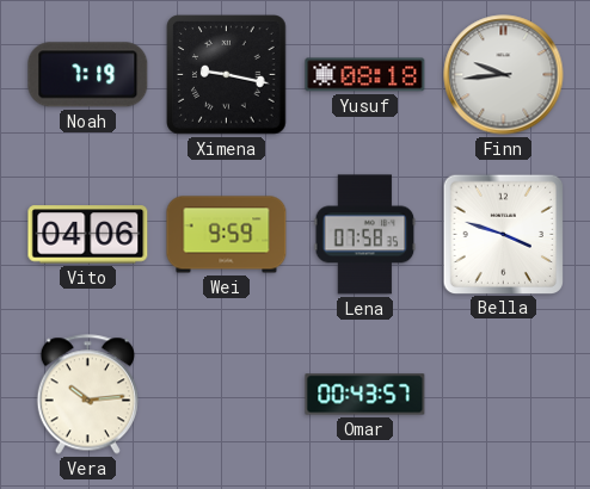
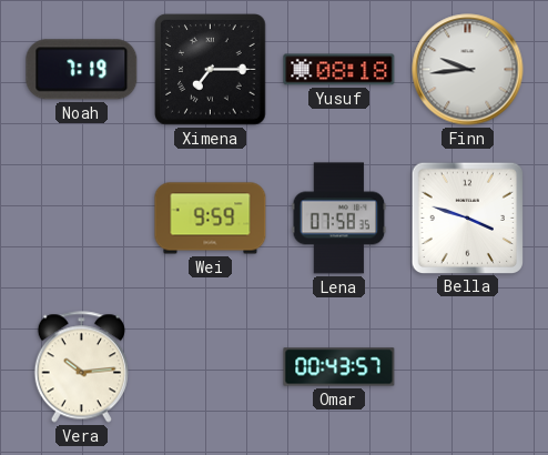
Ximena: 9:17 -> 7:15
Vito: 04:06 -> none
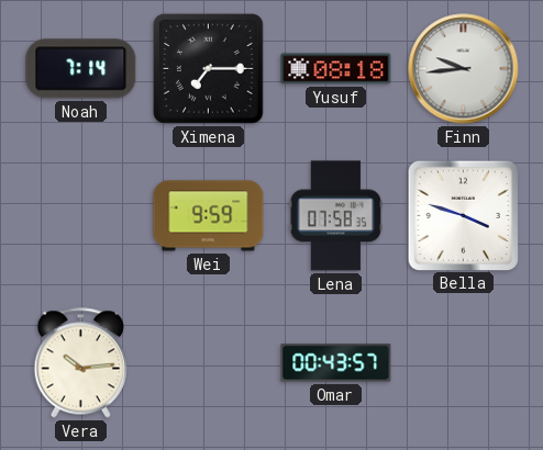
Noah: 7:19 -> 7:14
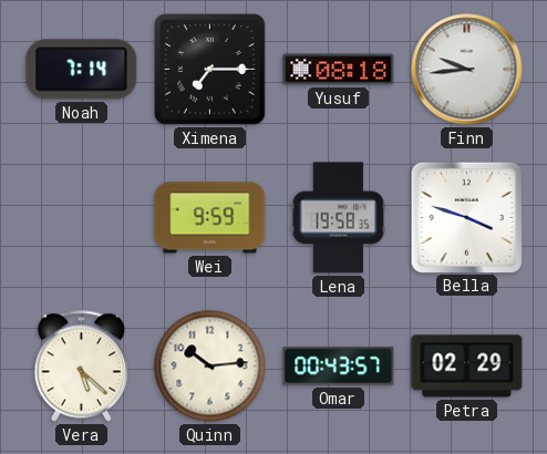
Lena: 07:58 -> 19:58
Vera: 10:14 -> 5:22
Quinn: none -> 10:14
Petra: none -> 02:29
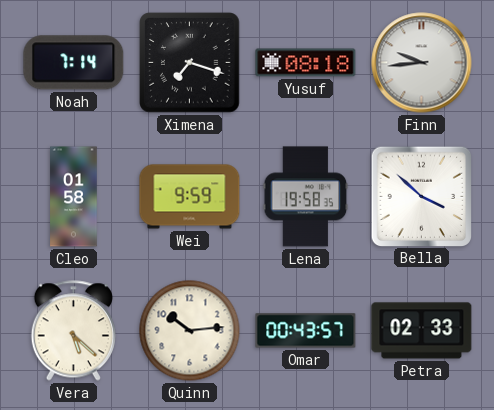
Ximena: 7:15 -> 7:18
Cleo: none -> 01:58
Bella: 3:48 -> 3:52
Petra: 02:29 -> 02:33
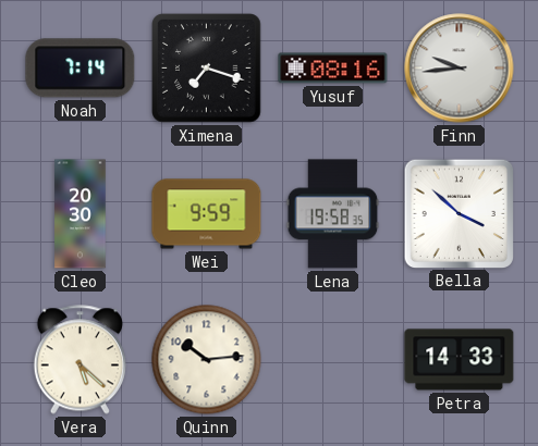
Yusuf: 08:18 -> 08:16
Cleo: 01:58 -> 20:30
Omar: 00:43 -> none
Petra: 02:33 -> 14:33
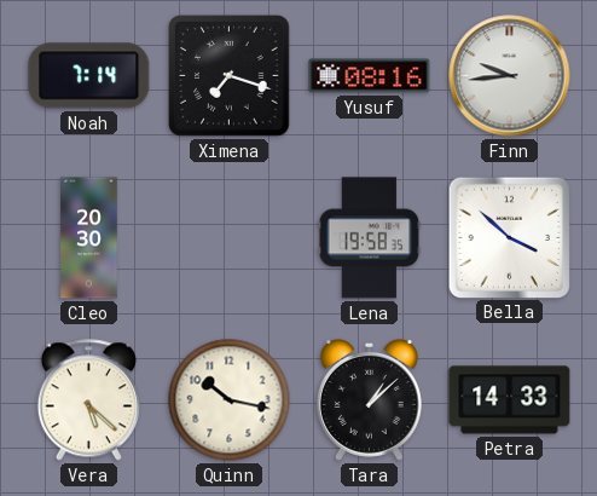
Wei: 9:59 -> none
Quinn: 10:14 -> 10:17
Tara: none -> 1:08
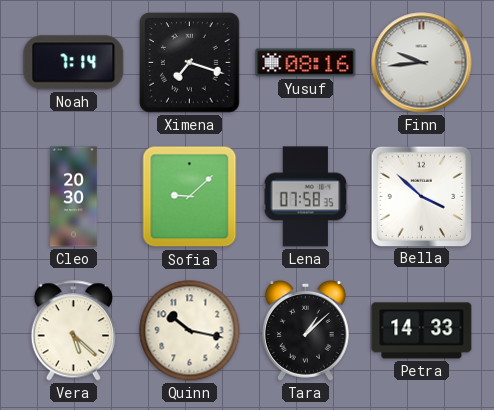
Sofia: none -> 9:08
Lena: 19:58 -> 07:58
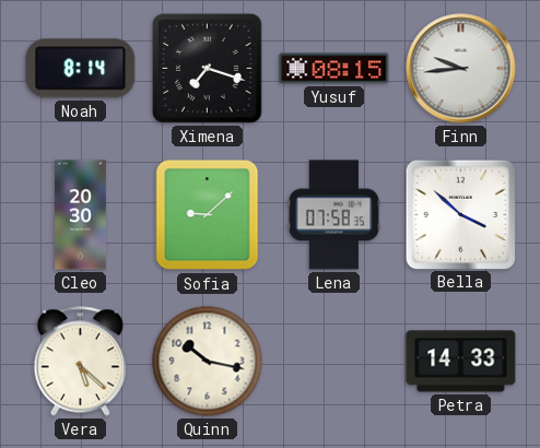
Noah: 7:14 -> 8:14
Yusuf: 08:16 -> 08:15
Tara: 1:08 -> none
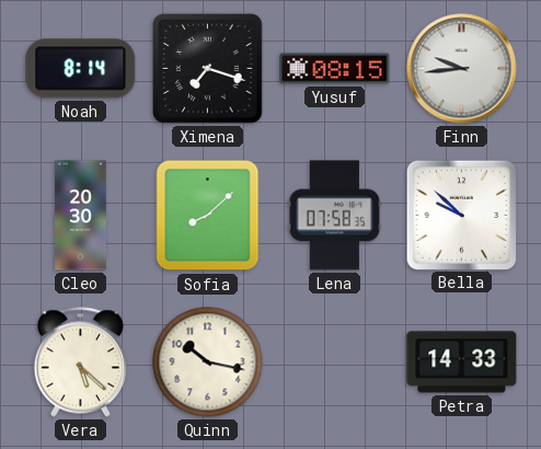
Sofia: 9:08 -> 8:08
Bella: 3:52 -> 9:52
